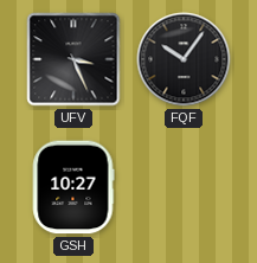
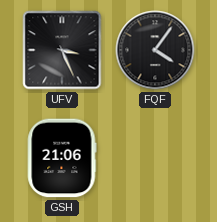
FQF: 10:06 -> 4:06
GSH: 10:27 -> 21:06
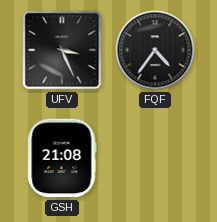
FQF: 4:06 -> 4:36
GSH: 21:06 -> 21:08
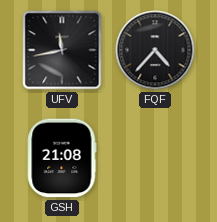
UFV: 3:26 -> 11:43
FQF: 4:36 -> 4:37
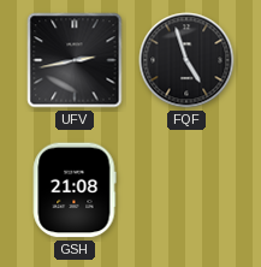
UFV: 11:43 -> 2:43
FQF: 4:37 -> 4:57
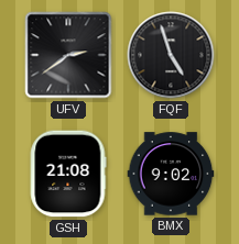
UFV: 2:43 -> 2:39
BMX: none -> 9:02
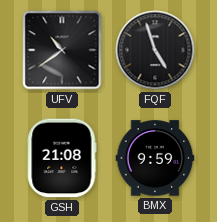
UFV: 2:39 -> 10:39
BMX: 9:02 -> 9:59
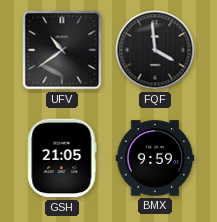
FQF: 4:57 -> 3:59
GSH: 21:08 -> 21:05
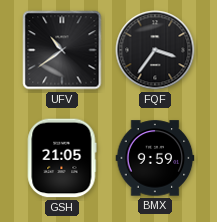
FQF: 3:59 -> 3:36
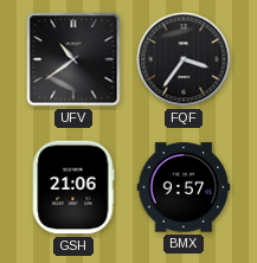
GSH: 21:05 -> 21:06
BMX: 9:59 -> 9:57
